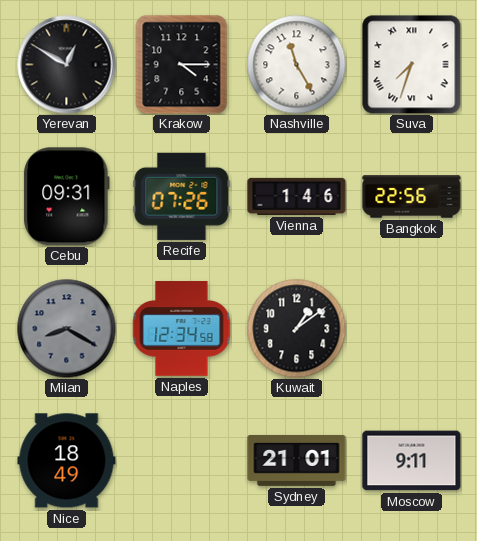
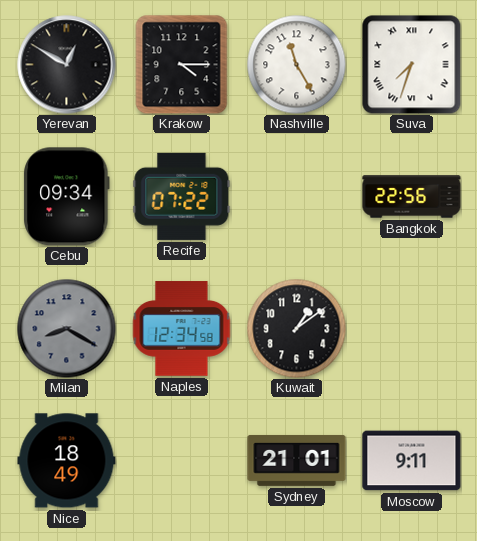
Cebu: 09:31 -> 09:34
Recife: 07:26 -> 07:22
Vienna: 1:46 -> none
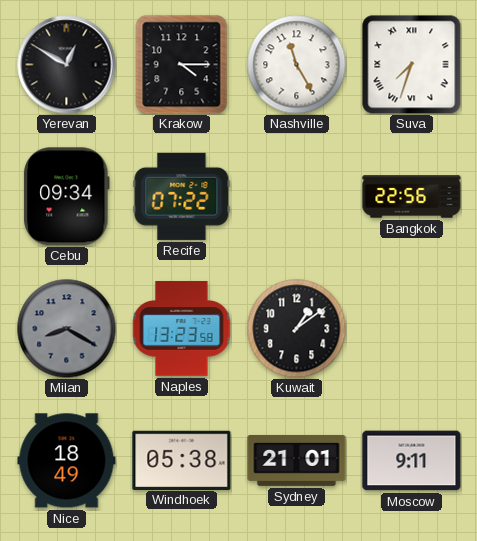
Naples: 12:34 -> 13:23
Windhoek: none -> 05:38
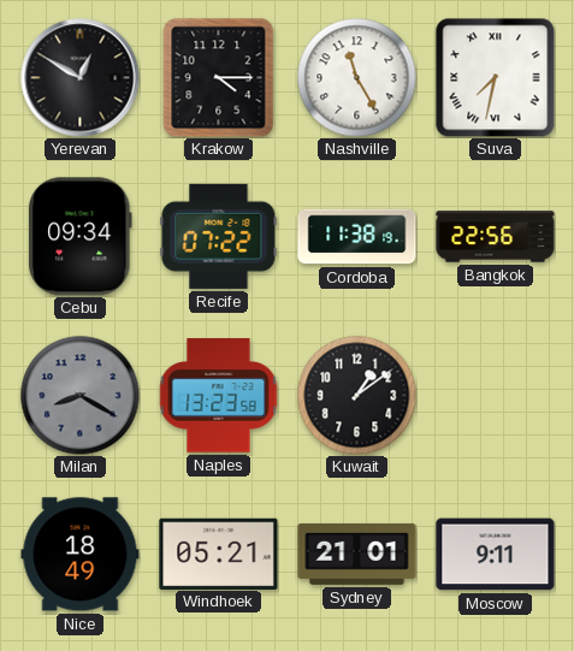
Suva: 7:33 -> 7:32
Cordoba: none -> 11:38
Windhoek: 05:38 -> 05:21
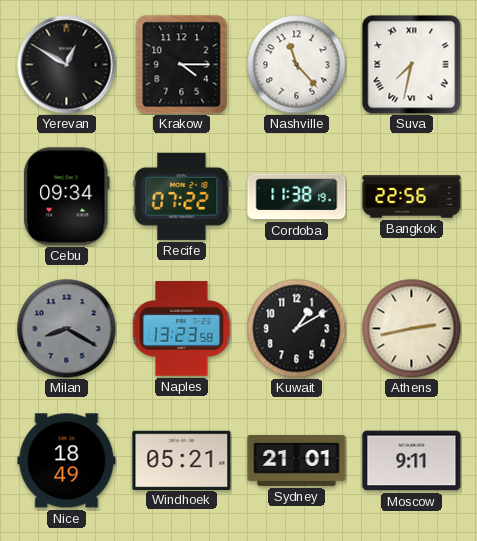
Nashville: 11:25 -> 11:23
Kuwait: 1:09 -> 1:10
Athens: none -> 2:43
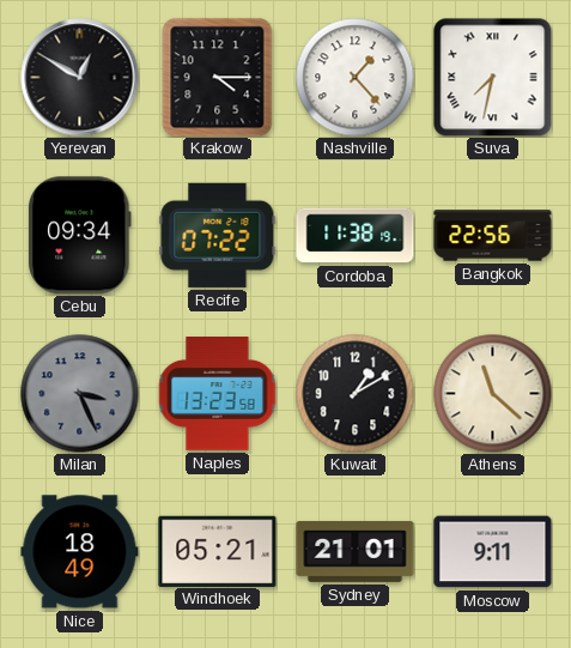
Nashville: 11:23 -> 1:23
Milan: 8:20 -> 3:26
Athens: 2:43 -> 11:22
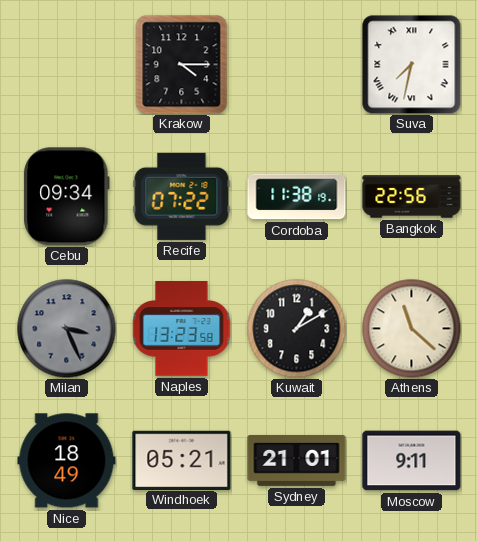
Yerevan: 12:50 -> none
Nashville: 1:23 -> none
